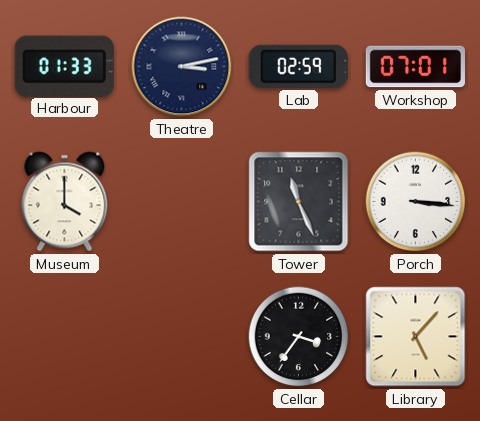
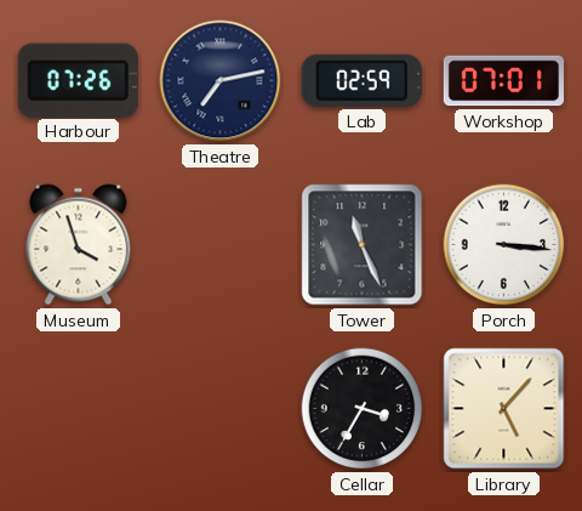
Harbour: 01:33 -> 07:26
Theatre: 3:13 -> 7:13
Museum: 4:00 -> 3:57
Cellar: 3:36 -> 3:35
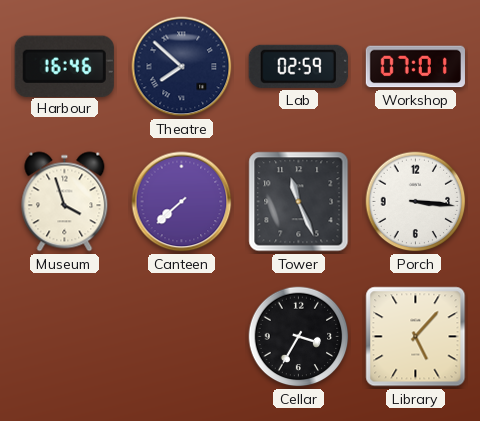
Harbour: 07:26 -> 16:46
Theatre: 7:13 -> 7:52
Canteen: none -> 7:38
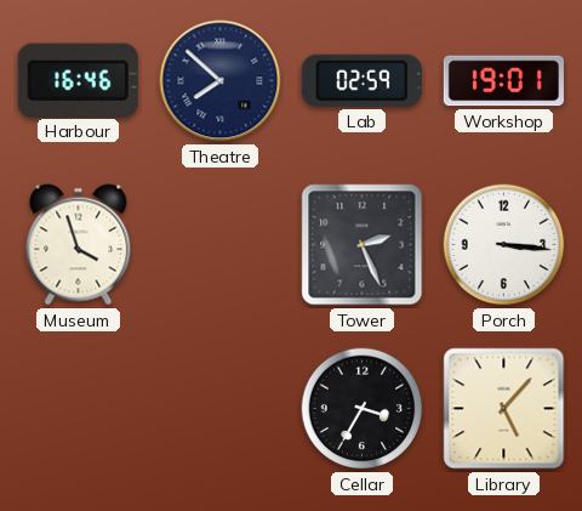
Workshop: 07:01 -> 19:01
Canteen: 7:38 -> none
Tower: 11:26 -> 2:26
